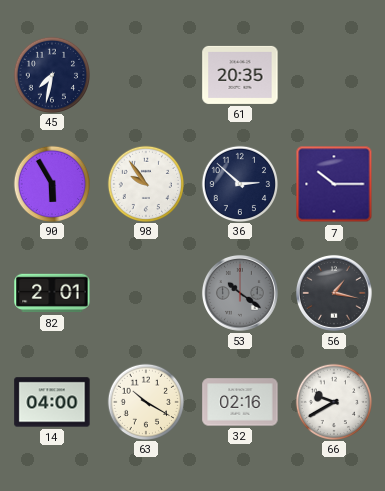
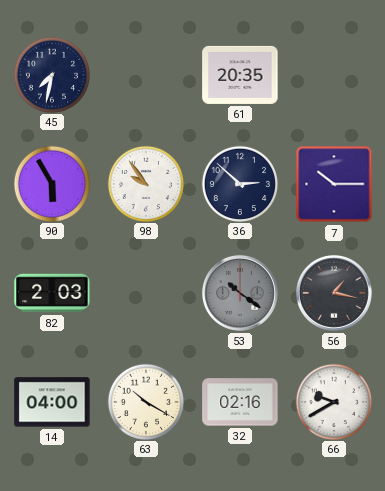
82: 2:01 -> 2:03
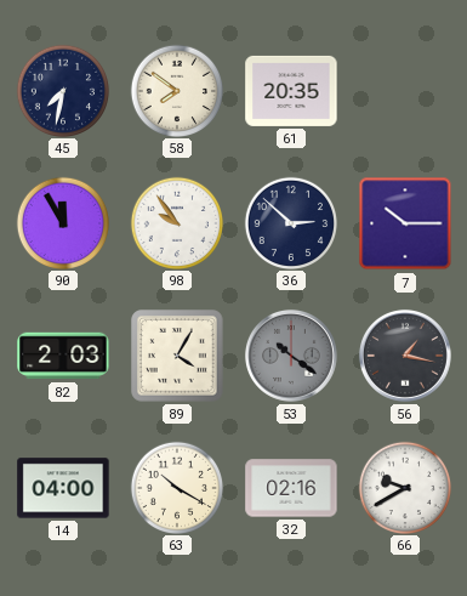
58: none -> 7:51
90: 5:55 -> 11:55
89: none -> 4:05
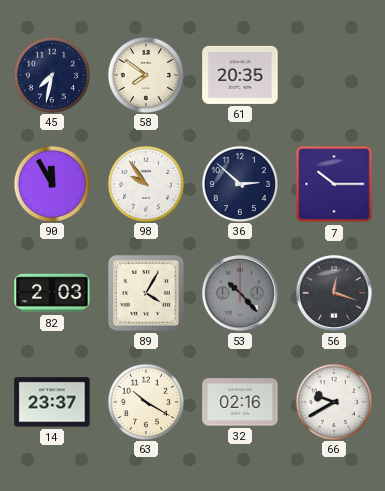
53: 10:21 -> 10:23
56: 1:17 -> 12:18
14: 04:00 -> 23:37
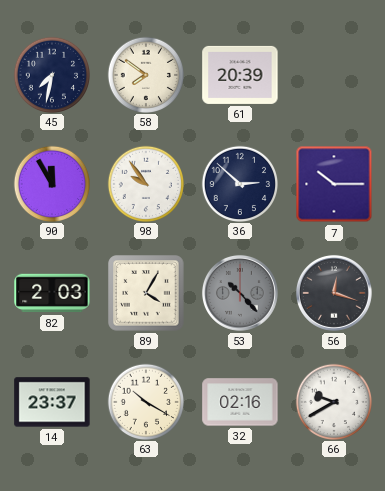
61: 20:35 -> 20:39
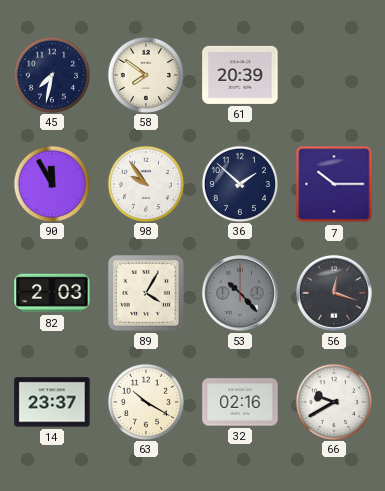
36: 2:52 -> 1:52
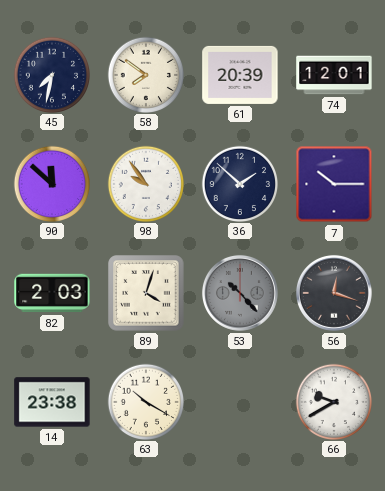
74: none -> 12:01
90: 11:55 -> 11:52
89: 4:05 -> 4:03
14: 23:37 -> 23:38
32: 02:16 -> none
